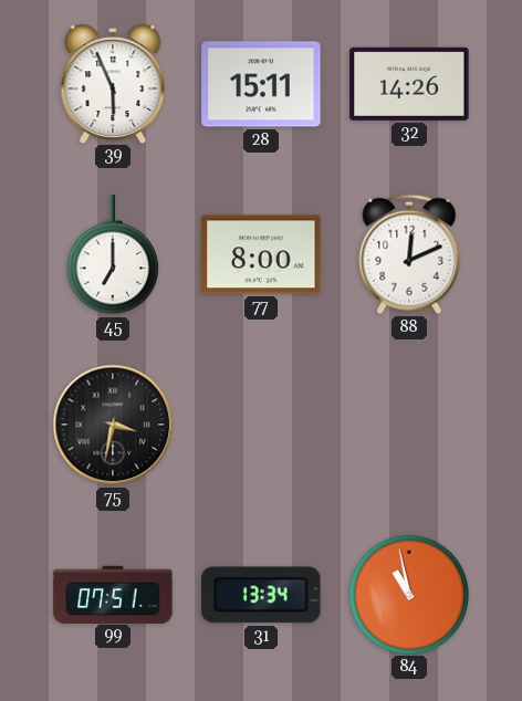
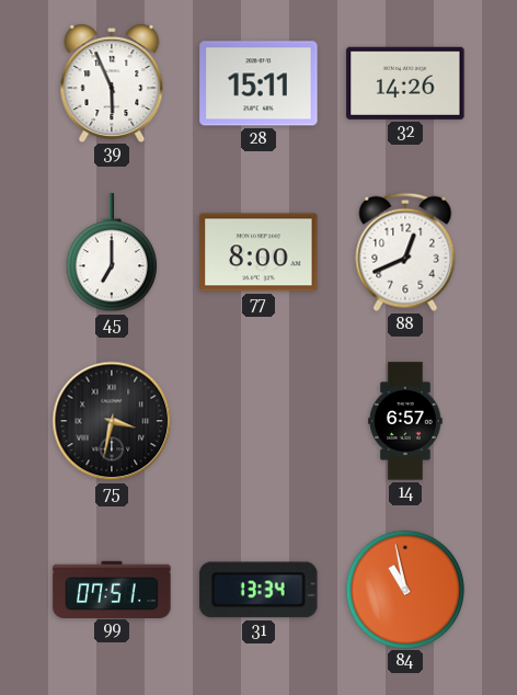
88: 12:11 -> 12:41
14: none -> 6:57
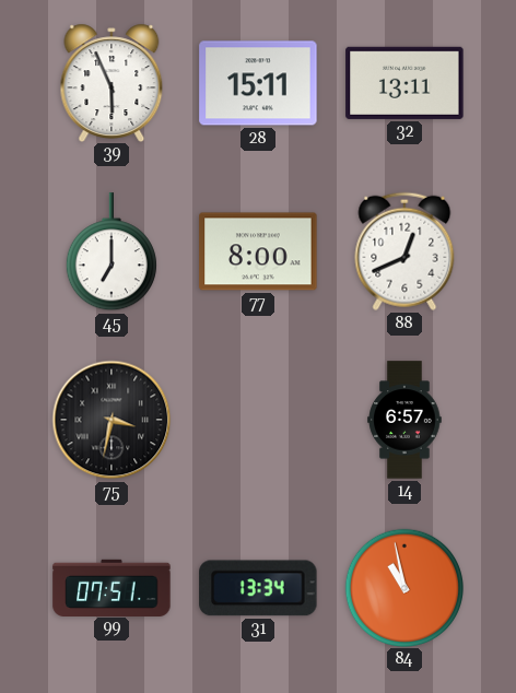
32: 14:26 -> 13:11
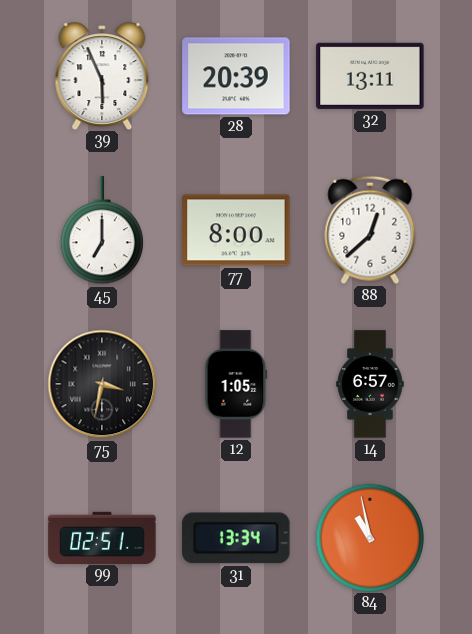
28: 15:11 -> 20:39
88: 12:41 -> 12:38
12: none -> 1:05
99: 07:51 -> 02:51
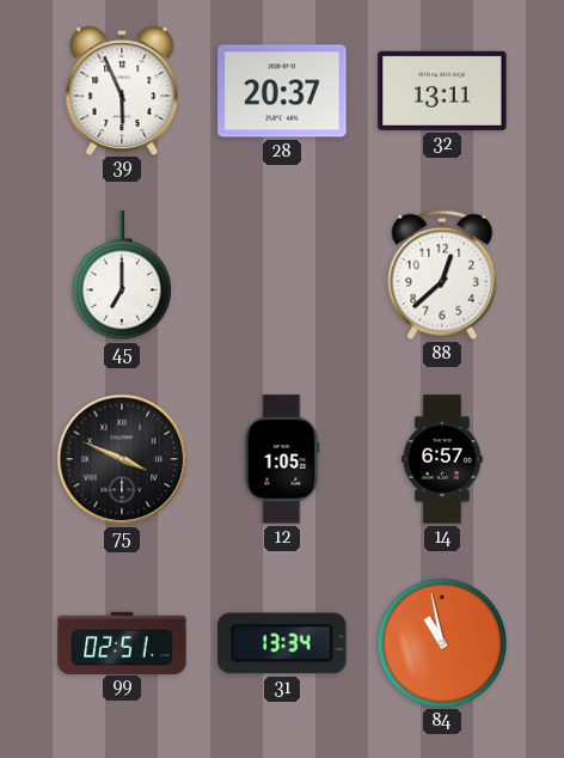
28: 20:39 -> 20:37
77: 8:00 -> none
75: 3:32 -> 3:49
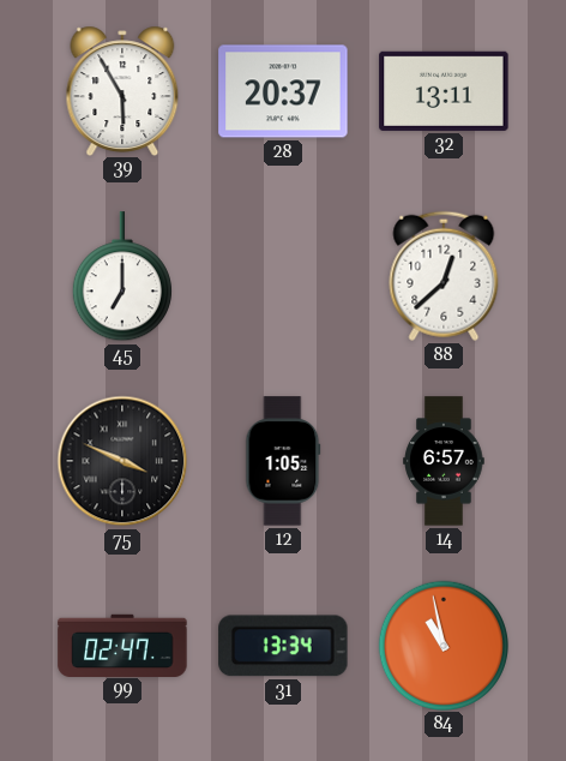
39: 5:56 -> 5:55
99: 02:51 -> 02:47
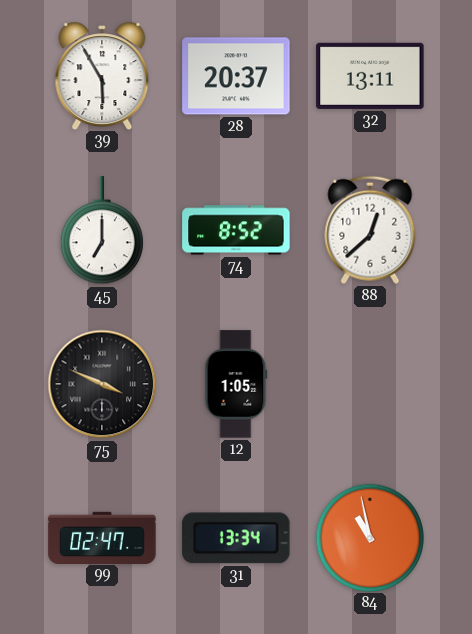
74: none -> 8:52
14: 6:57 -> none
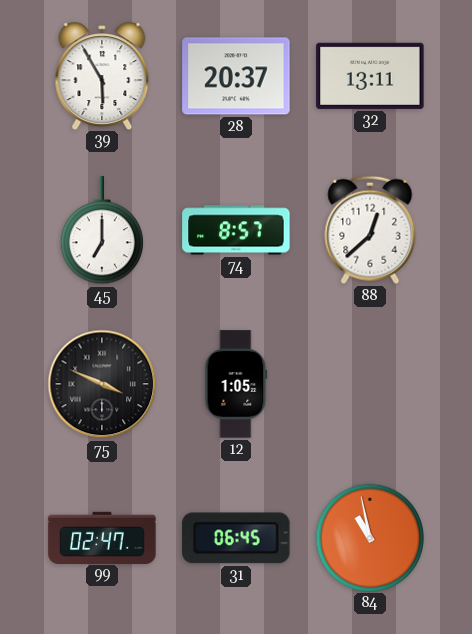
74: 8:52 -> 8:57
31: 13:34 -> 06:45
